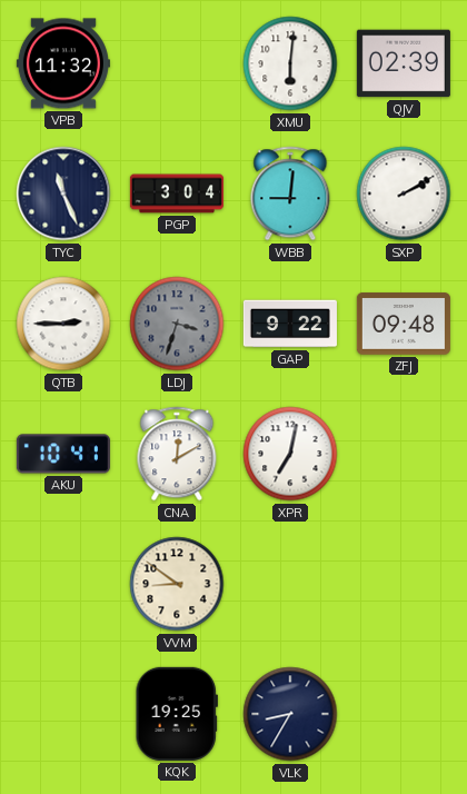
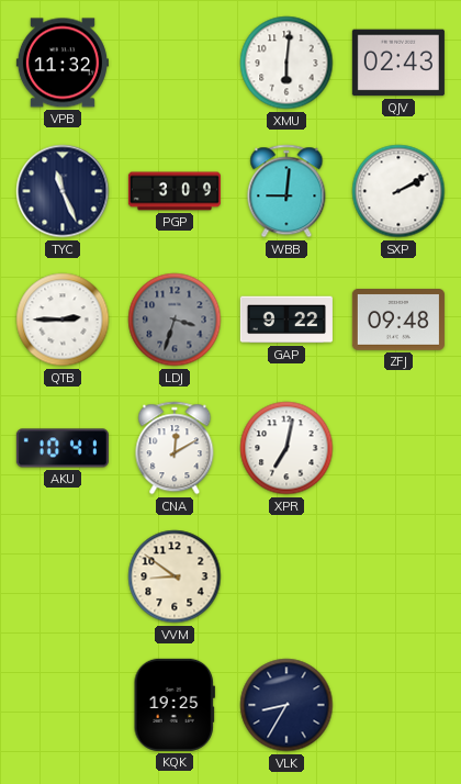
QJV: 02:39 -> 02:43
PGP: 3:04 -> 3:09
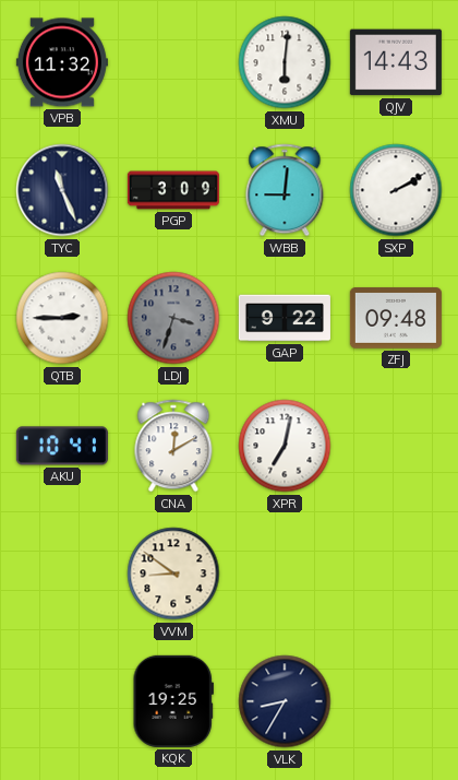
QJV: 02:43 -> 14:43
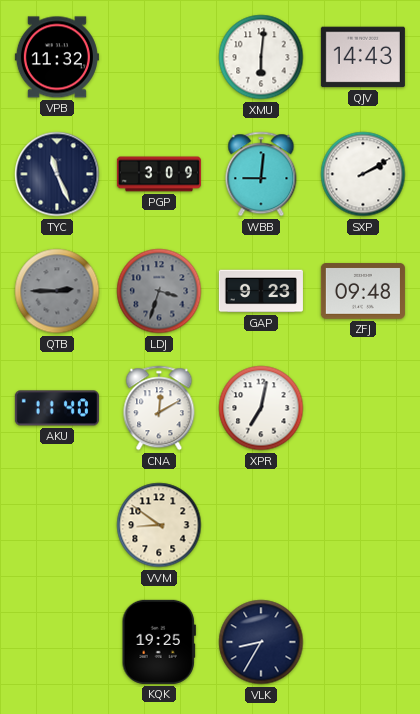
QTB dial: white -> grey
GAP: 9:22 -> 9:23
AKU: 10:41 -> 11:40
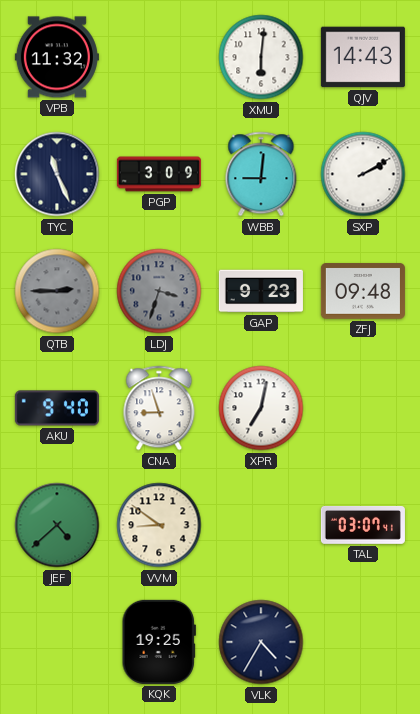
AKU: 11:40 -> 9:40
CNA: 12:10 -> 8:57
JEF: none -> 4:38
TAL: none -> 03:07
VLK: 8:35 -> 4:35
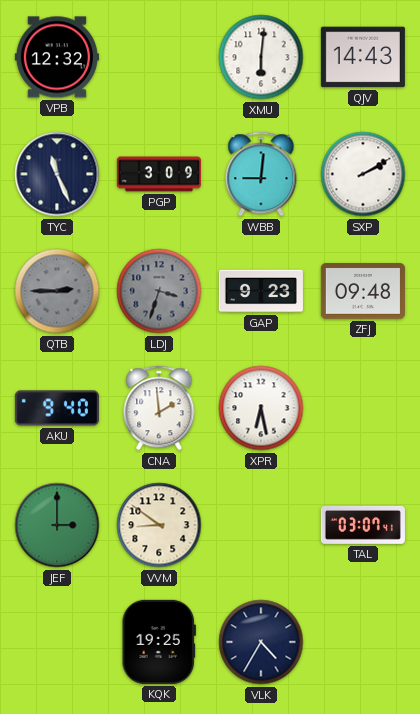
VPB: 11:32 -> 12:32
CNA: 8:57 -> 1:59
XPR: 7:02 -> 6:28
JEF: 4:38 -> 3:00
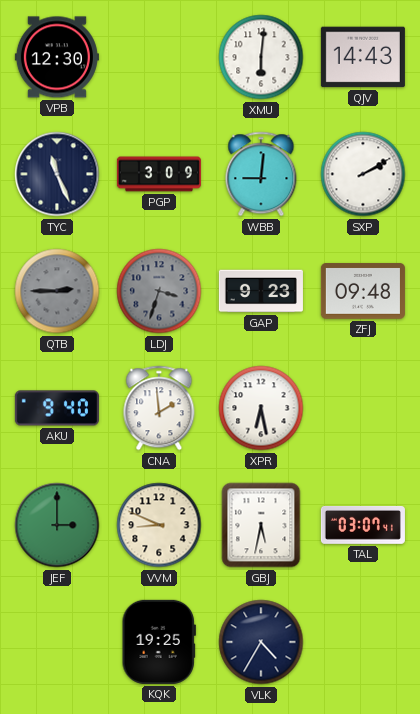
VPB: 12:32 -> 12:30
VVM: 8:51 -> 8:49
GBJ: none -> 5:32
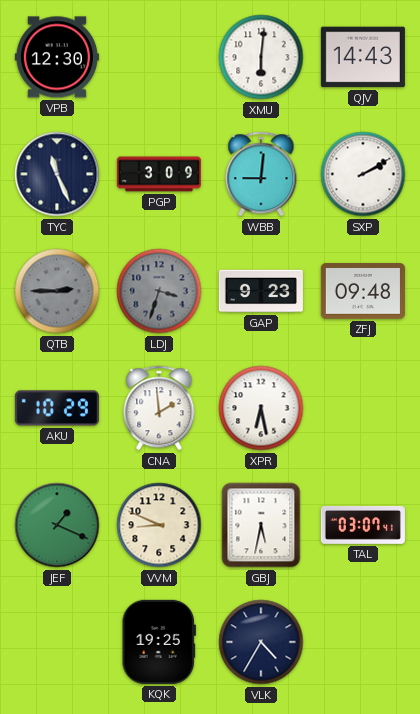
AKU: 9:40 -> 10:29
JEF: 3:00 -> 1:19
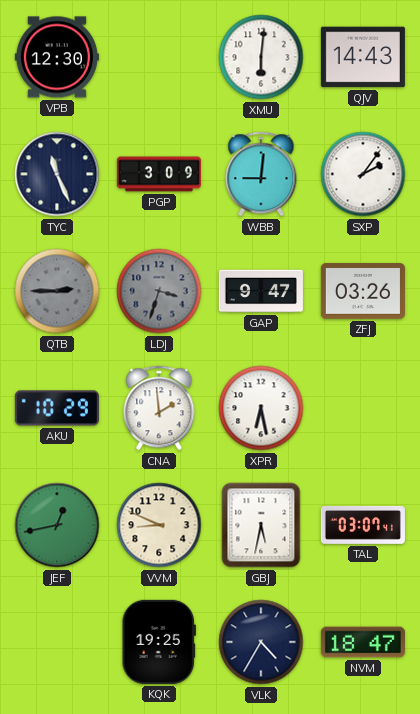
SXP: 2:10 -> 2:06
GAP: 9:23 -> 9:47
ZFJ: 09:48 -> 03:26
JEF: 1:19 -> 12:43
NVM: none -> 18:47
